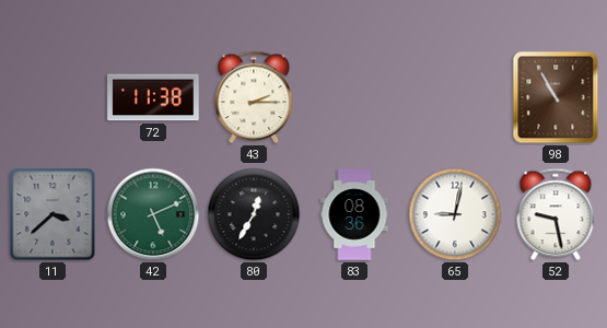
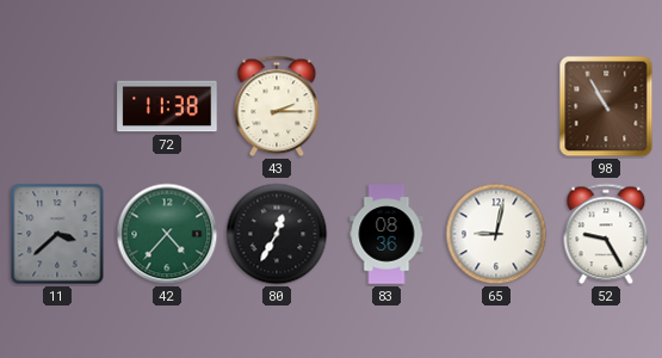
42: 5:11 -> 4:37
52: 9:28 -> 9:25
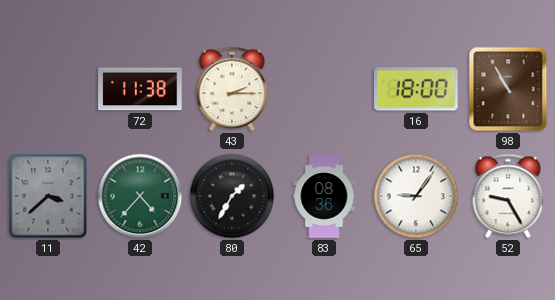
16: none -> 18:00
80: 12:35 -> 1:35
65: 9:02 -> 9:06
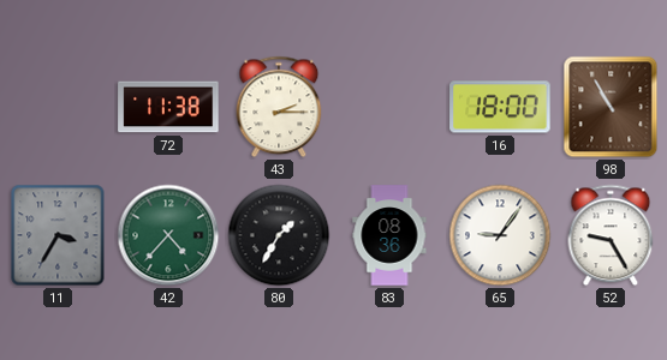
11: 3:38 -> 3:35
